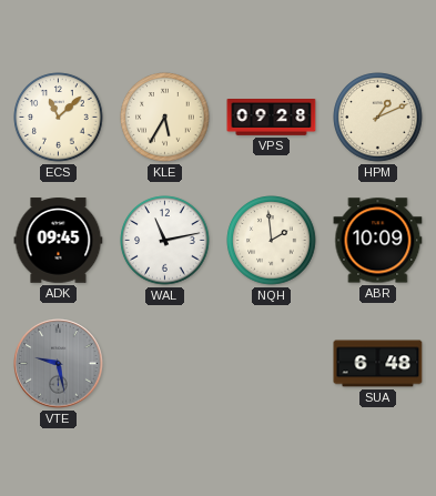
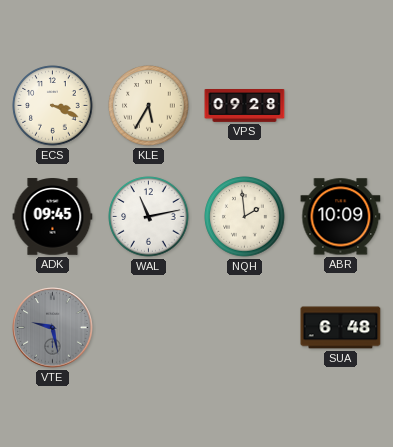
ECS: 11:08 -> 3:19
HPM: 1:11 -> none
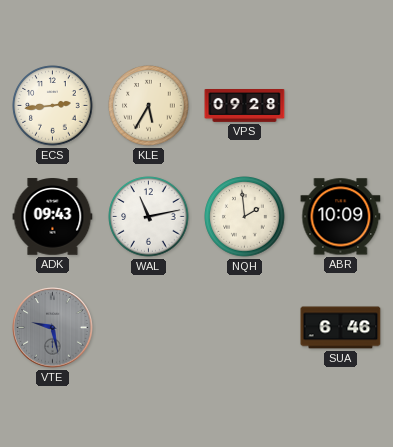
ECS: 3:19 -> 2:44
ADK: 09:45 -> 09:43
SUA: 6:48 -> 6:46
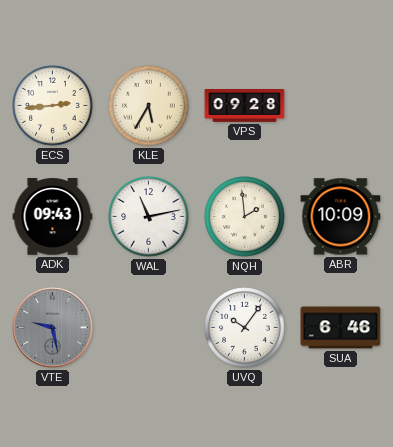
UVQ: none -> 10:06
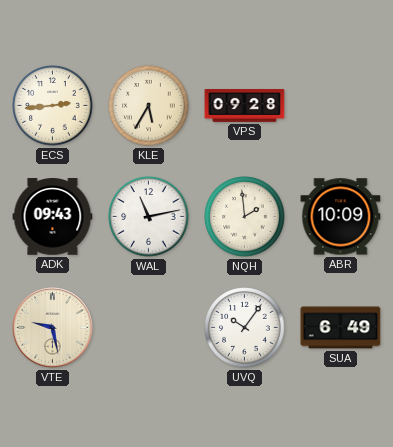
VTE dial: grey -> cream
SUA: 6:46 -> 6:49
